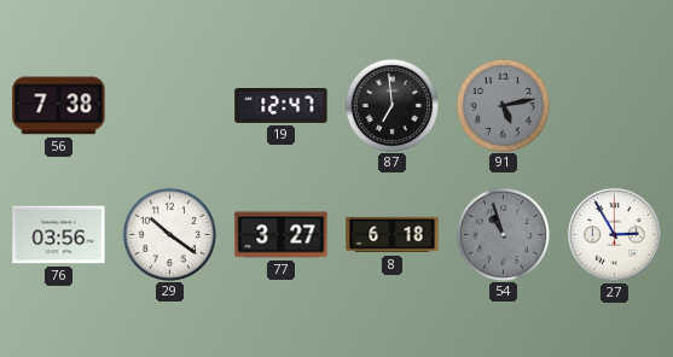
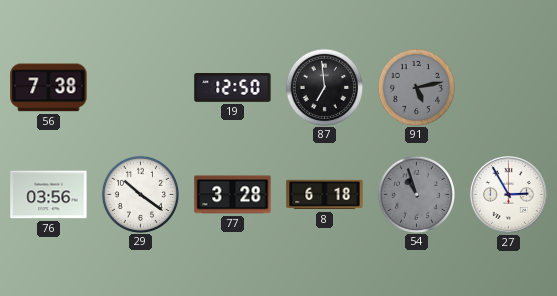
19: 12:47 -> 12:50
77: 3:27 -> 3:28
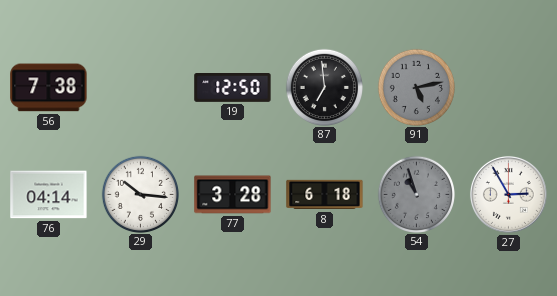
76: 03:56 -> 04:14
29: 10:21 -> 10:16
